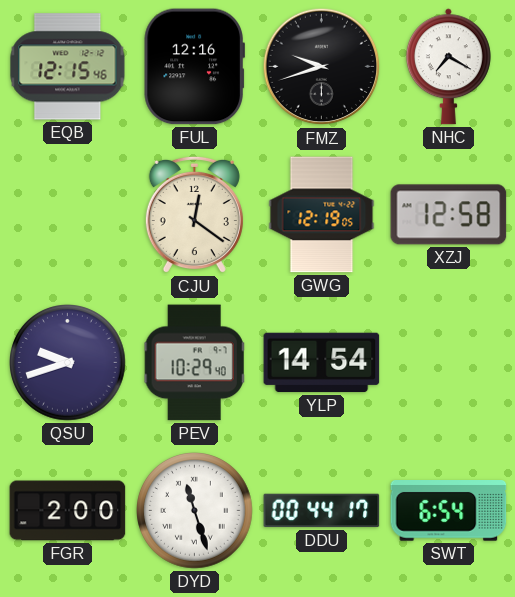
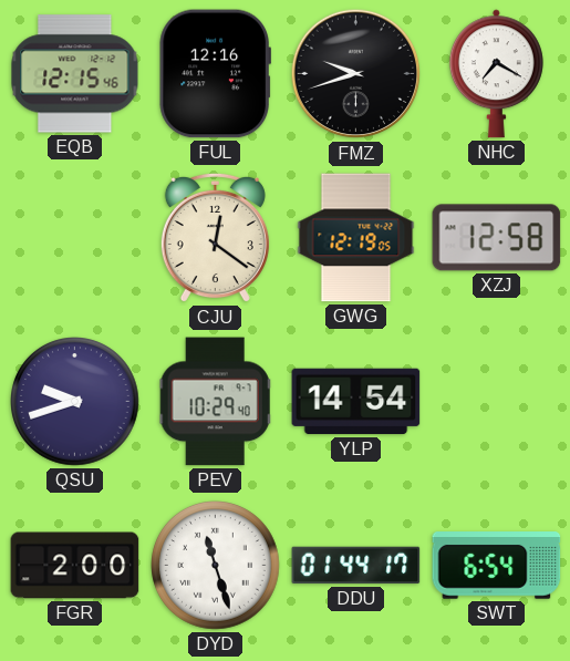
DDU: 00:44 -> 01:44
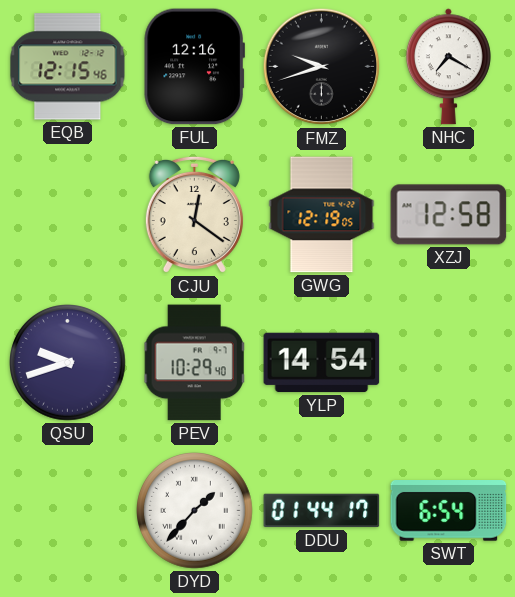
FGR: 2:00 -> none
DYD: 11:27 -> 1:37
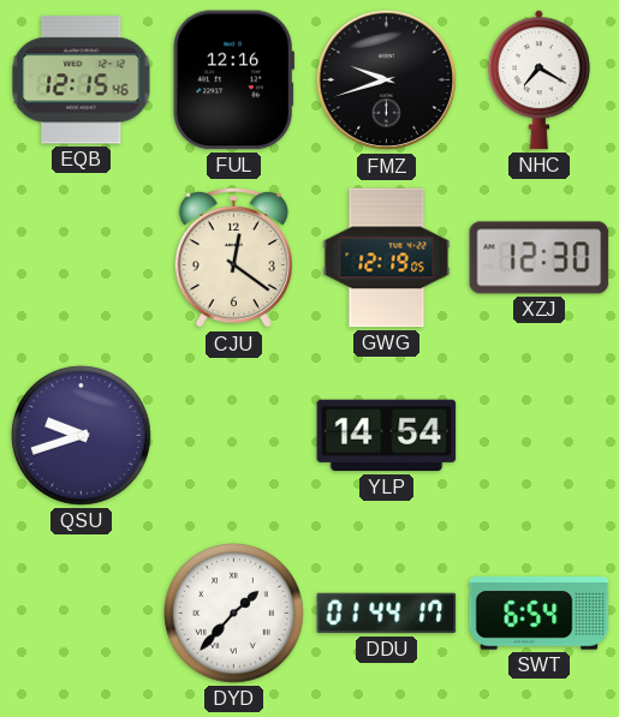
XZJ: 12:58 -> 12:30
PEV: 10:29 -> none
